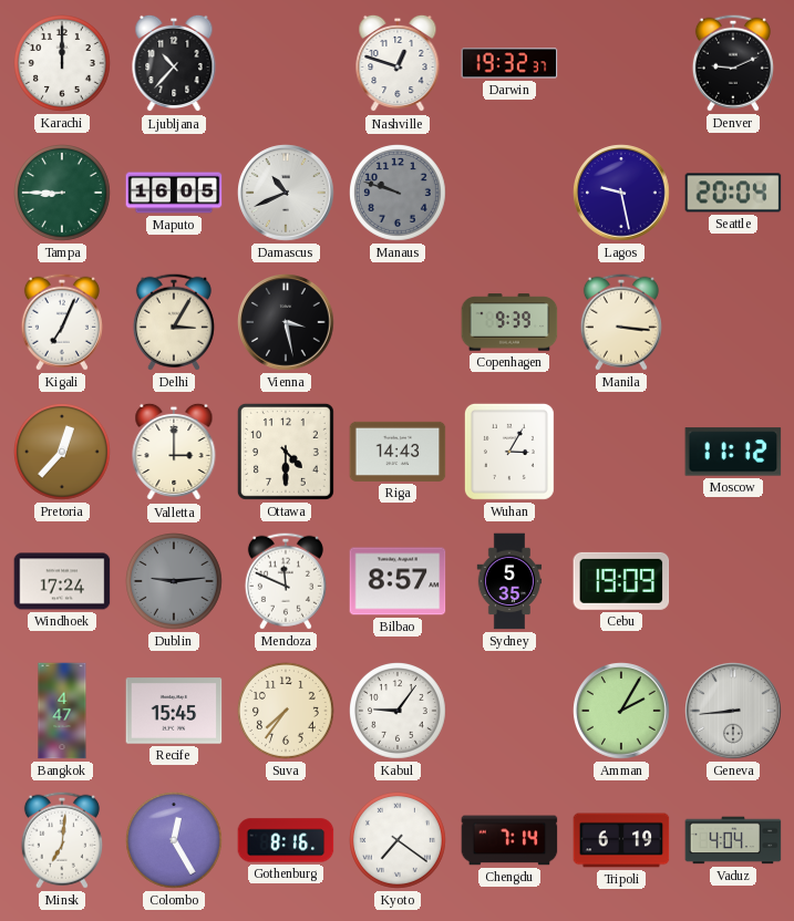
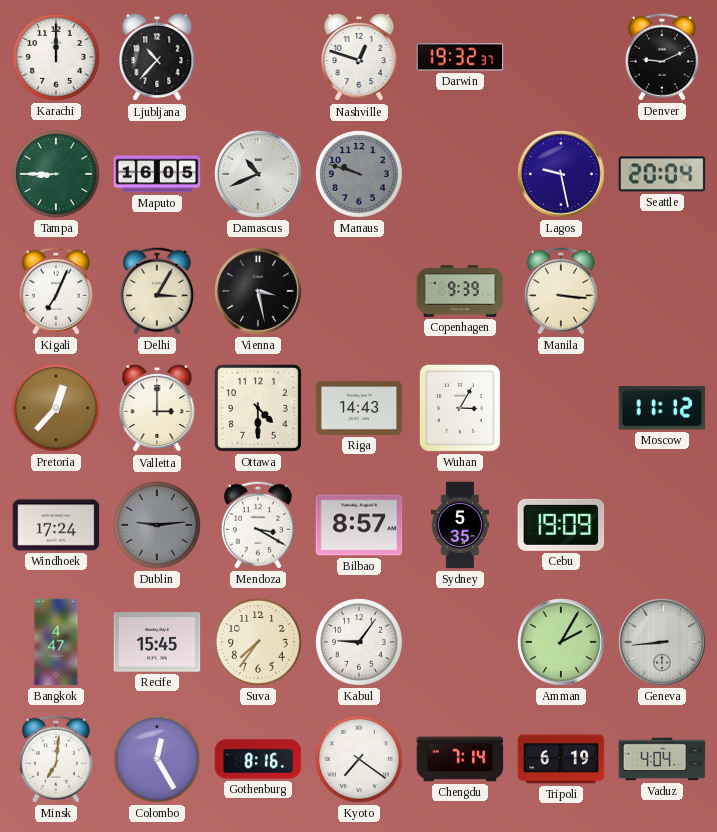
Mendoza: 11:49 -> 3:20
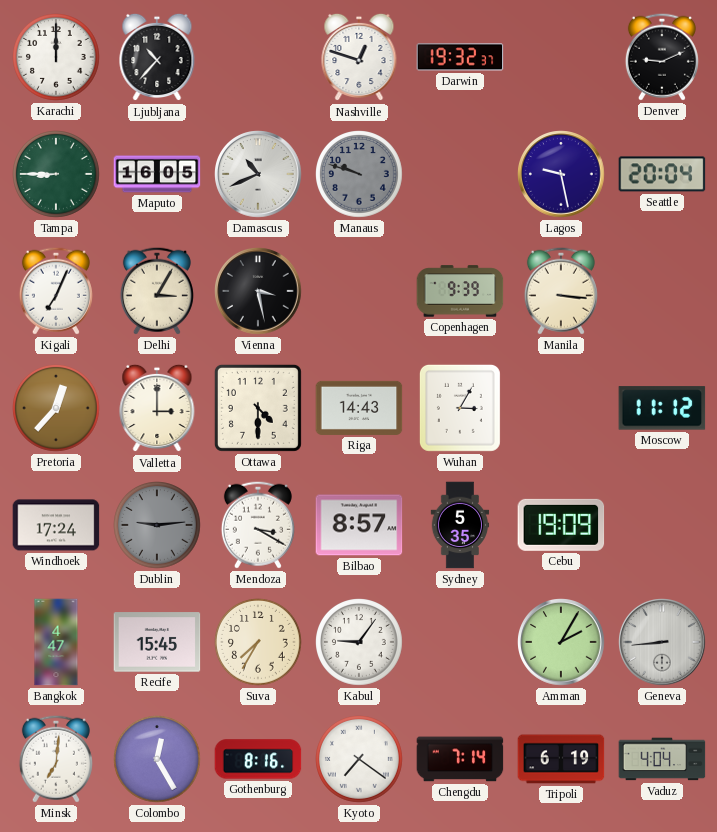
Suva: 7:36 -> 7:35
